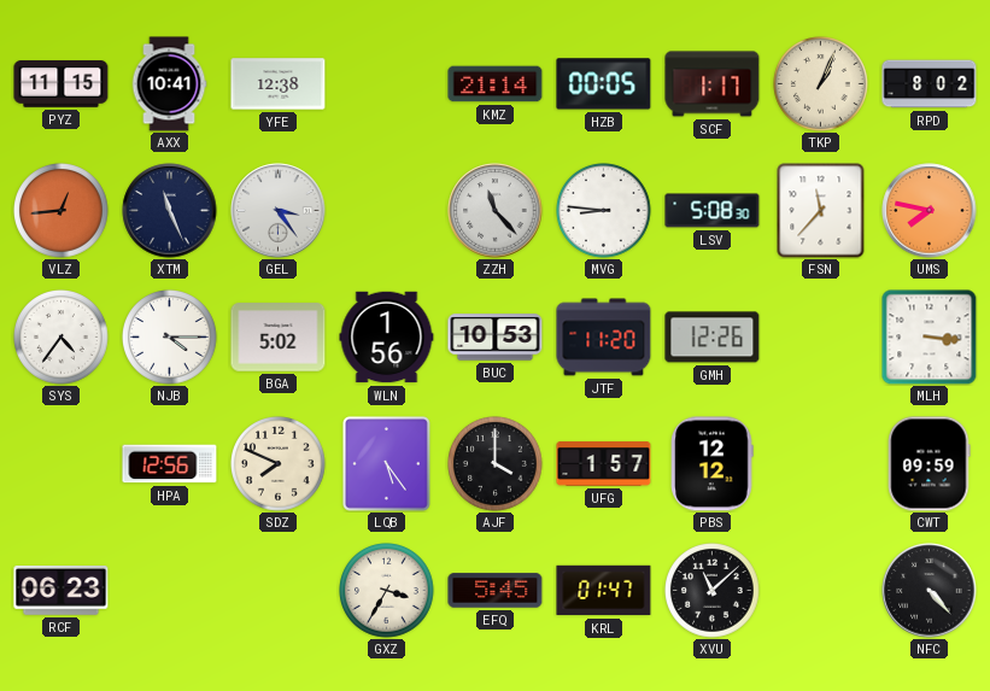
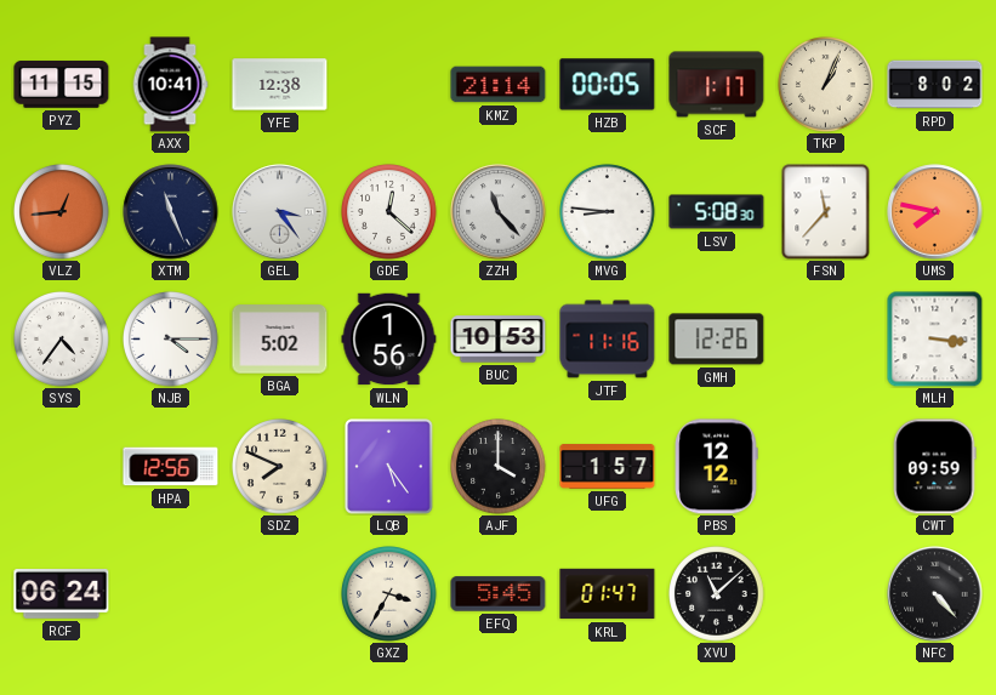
GDE: none -> 12:22
JTF: 11:20 -> 11:16
RCF: 06:23 -> 06:24
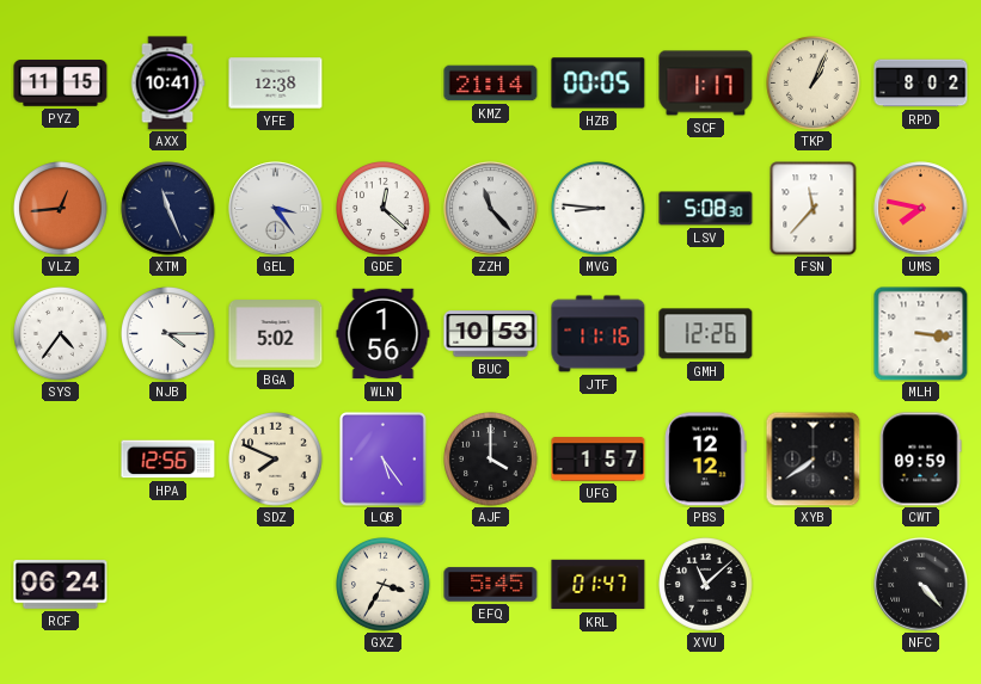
XYB: none -> 7:39
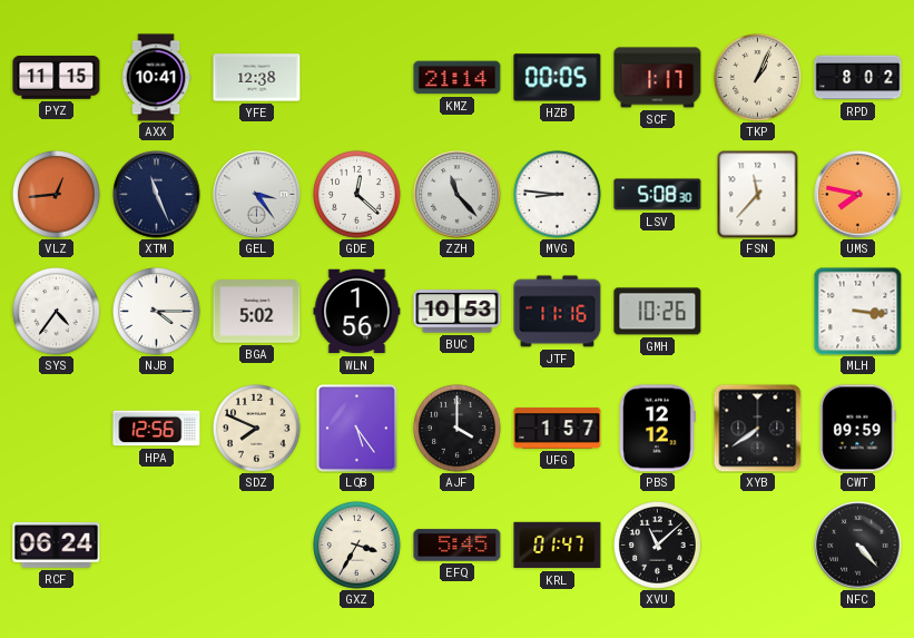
GMH: 12:26 -> 10:26
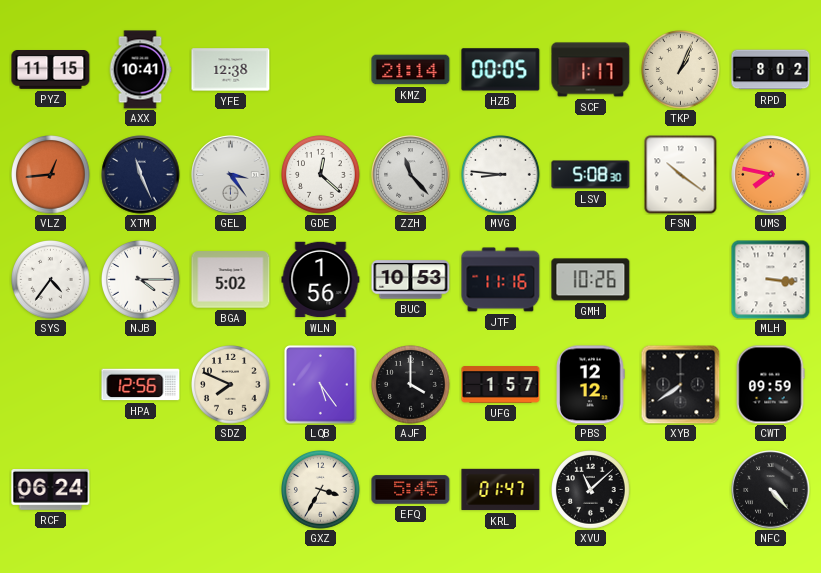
FSN: 11:37 -> 10:21
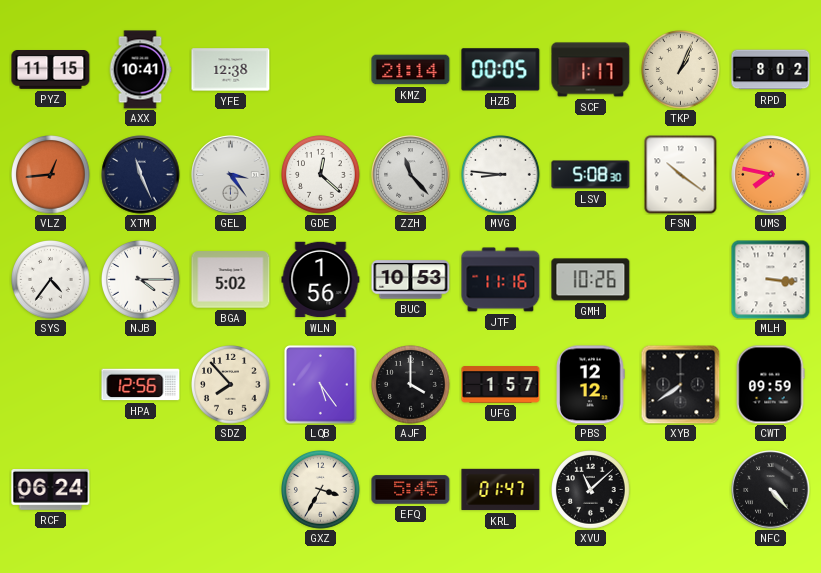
SDZ: 7:49 -> 7:53
